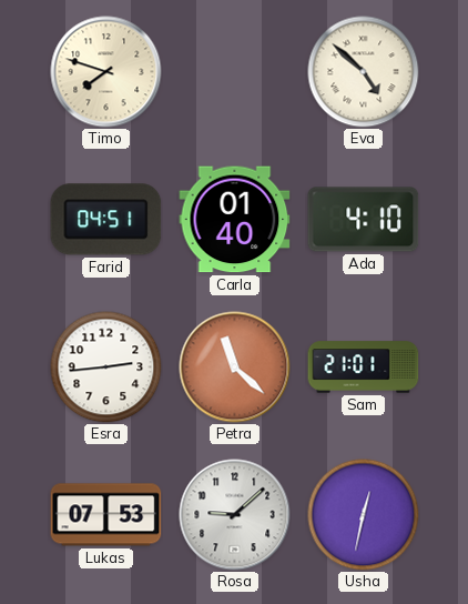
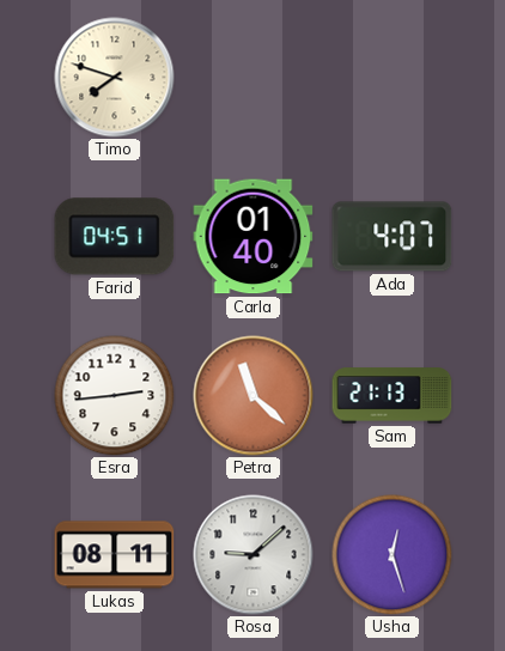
Eva: 4:52 -> none
Ada: 4:10 -> 4:07
Sam: 21:01 -> 21:13
Lukas: 07:53 -> 08:11
Usha: 12:32 -> 12:27
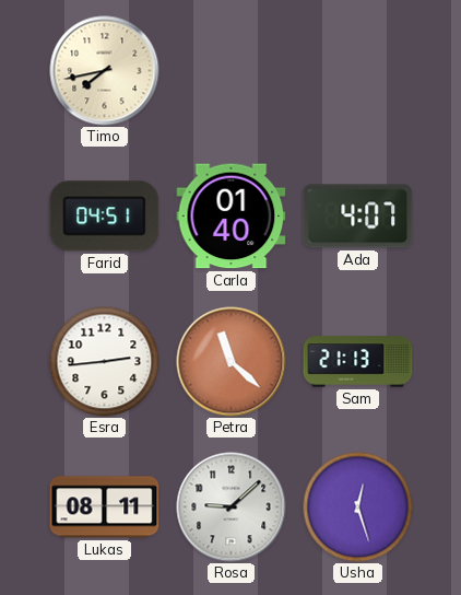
Timo: 7:48 -> 7:43
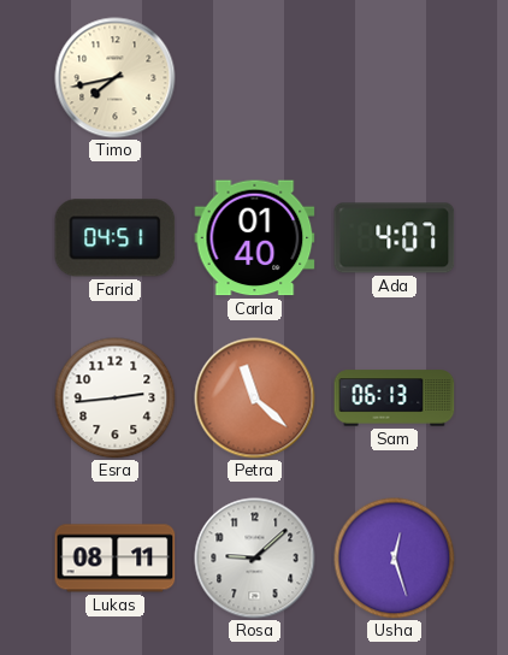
Sam: 21:13 -> 06:13
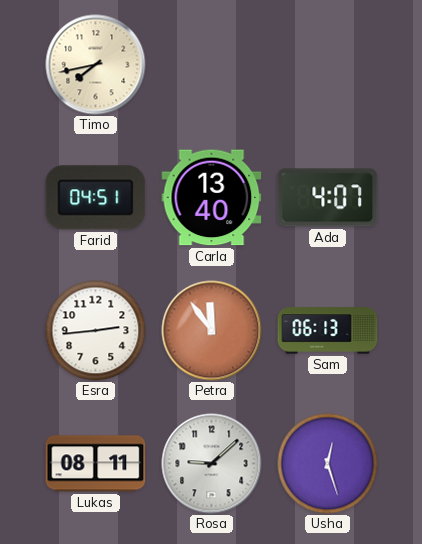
Carla: 01:40 -> 13:40
Petra: 11:22 -> 11:54
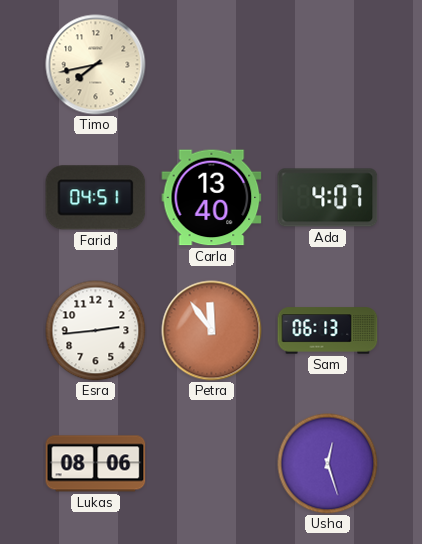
Lukas: 08:11 -> 08:06
Rosa: 9:08 -> none
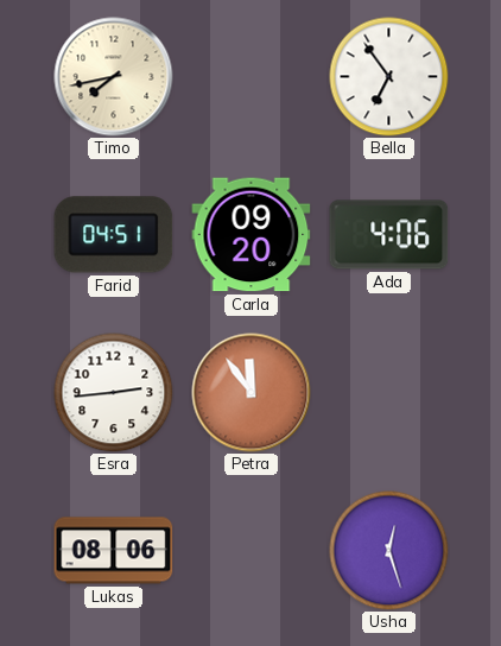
Bella: none -> 6:54
Carla: 13:40 -> 09:20
Ada: 4:07 -> 4:06
Sam: 06:13 -> none
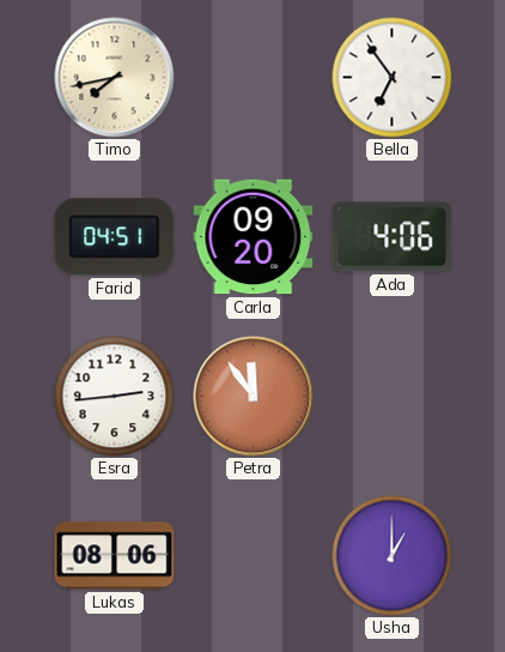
Usha: 12:27 -> 1:00
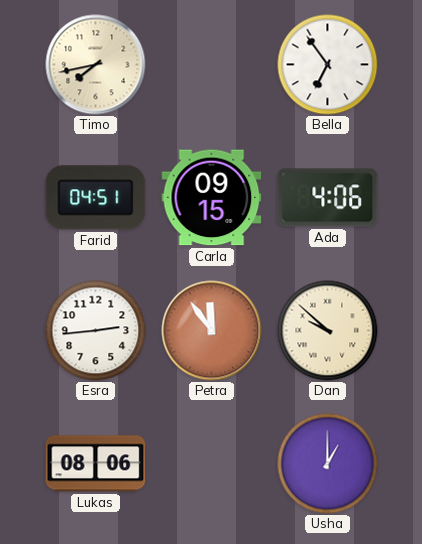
Carla: 09:20 -> 09:15
Dan: none -> 9:52
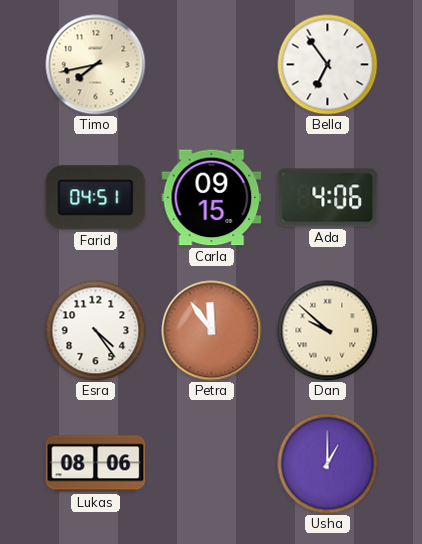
Esra: 2:44 -> 4:24
